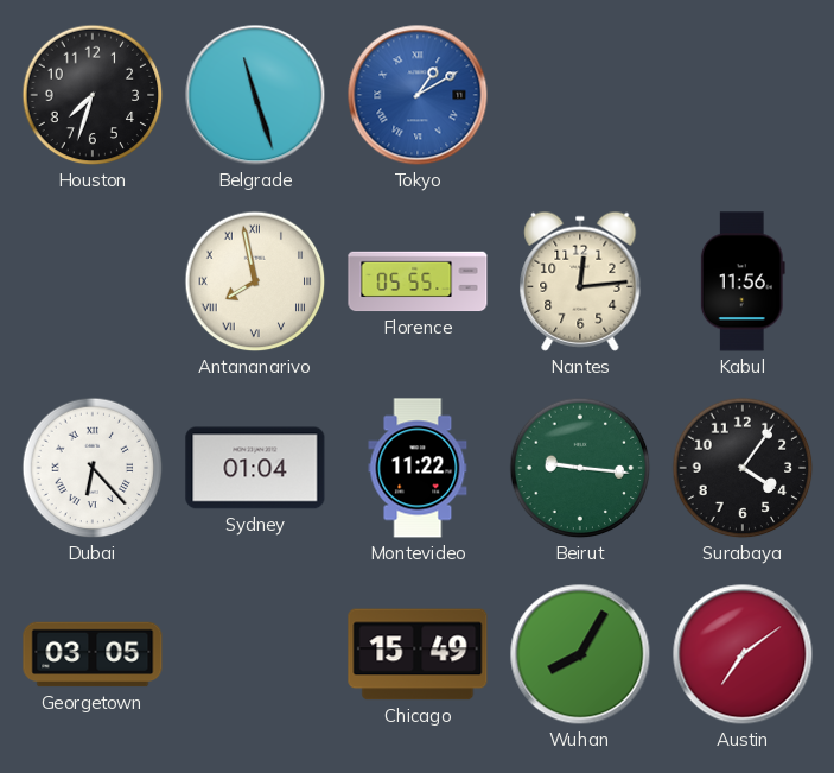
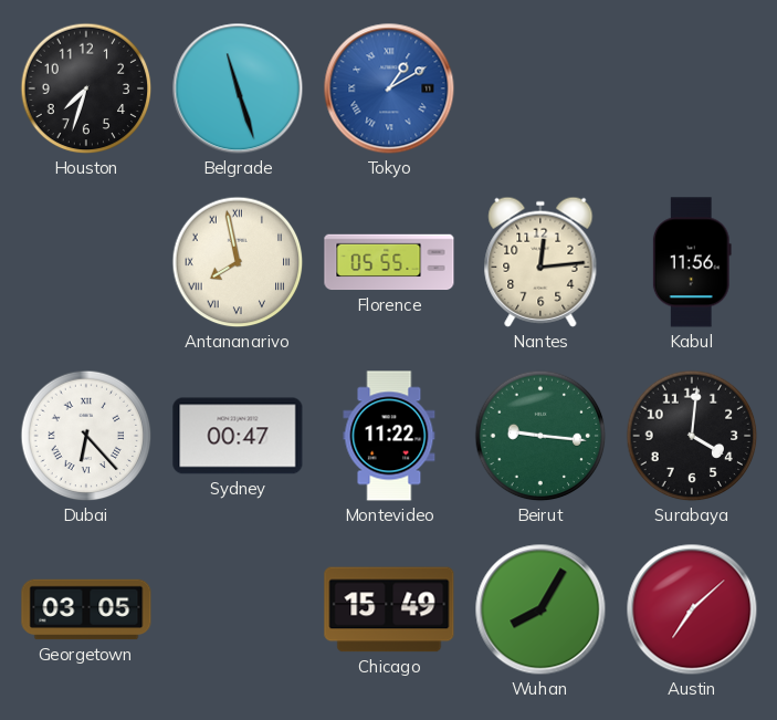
Sydney: 01:04 -> 00:47
Surabaya: 4:06 -> 4:01
Austin: 7:09 -> 7:08
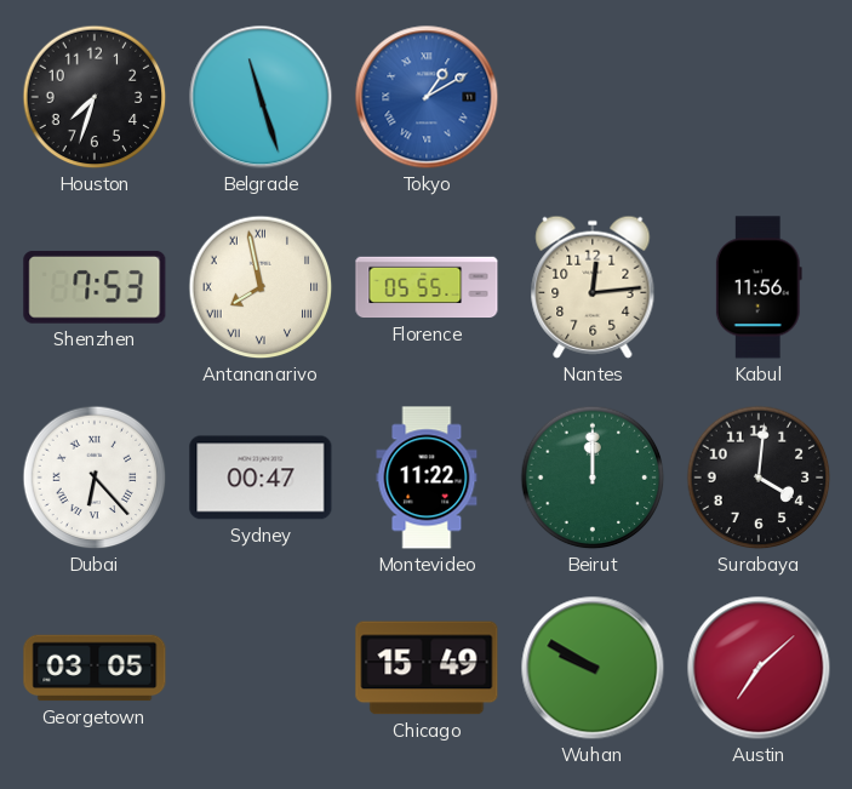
Shenzhen: none -> 7:53
Beirut: 9:16 -> 12:00
Wuhan: 8:05 -> 9:50
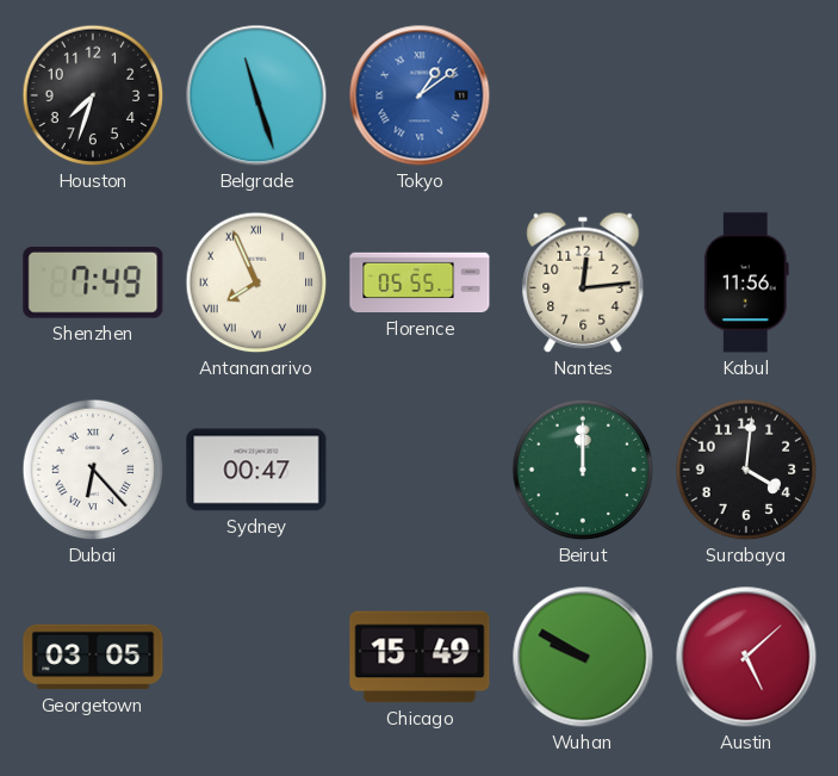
Tokyo: 1:10 -> 1:09
Shenzhen: 7:53 -> 7:49
Antananarivo: 7:58 -> 7:56
Montevideo: 11:22 -> none
Austin: 7:08 -> 5:08
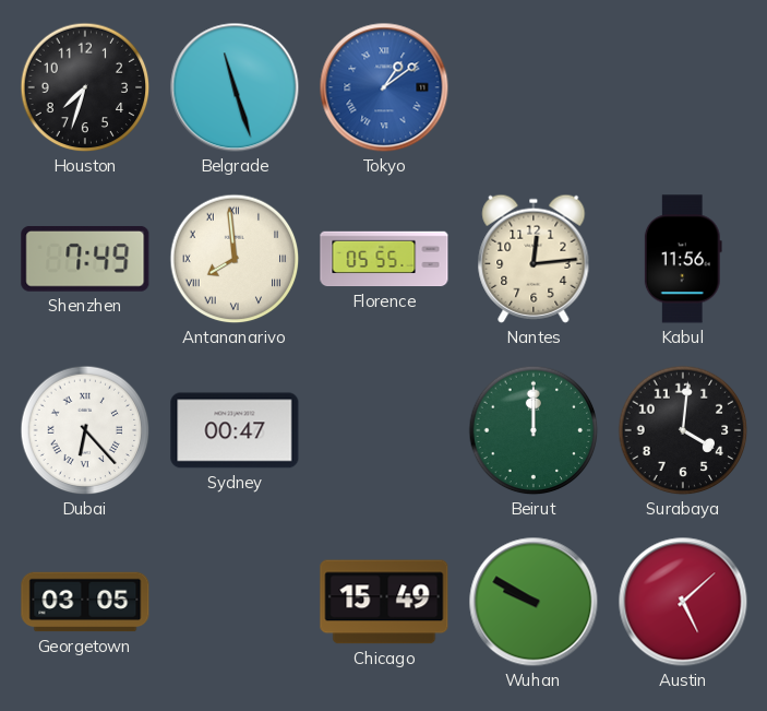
Antananarivo: 7:56 -> 7:59
